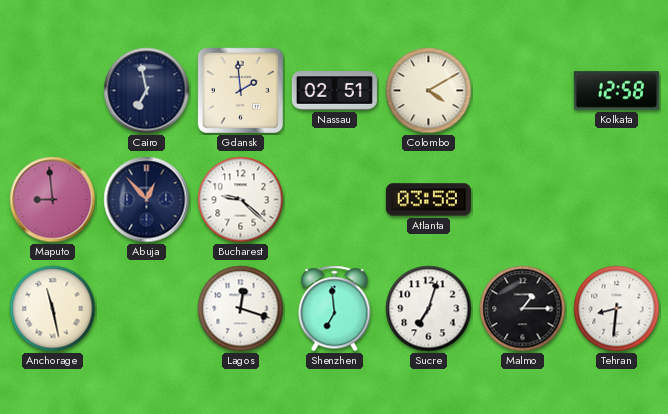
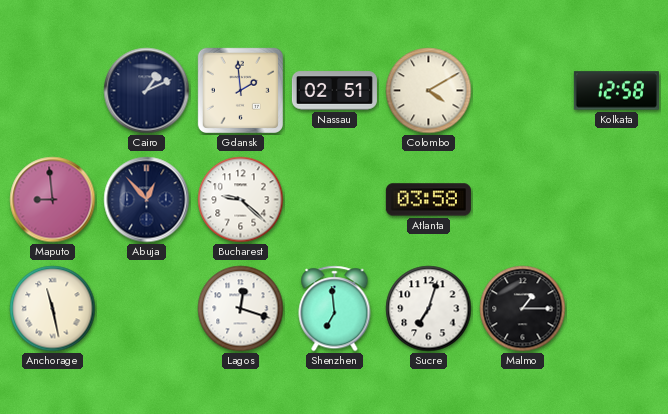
Cairo: 6:58 -> 1:11
Tehran: 8:31 -> none
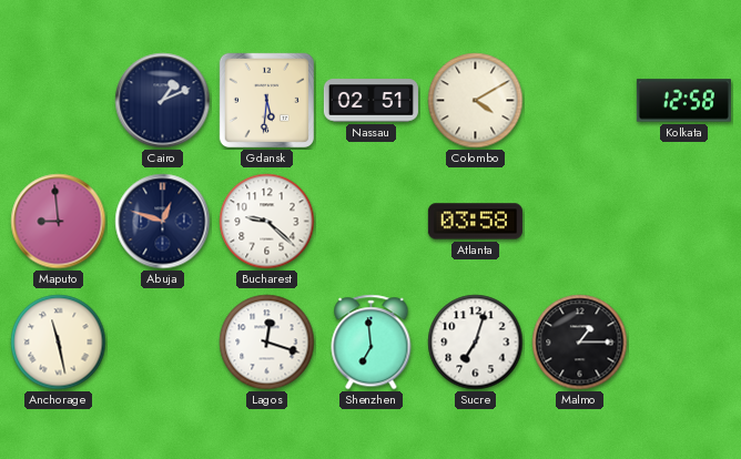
Gdansk: 1:59 -> 5:31
Abuja: 12:53 -> 12:48
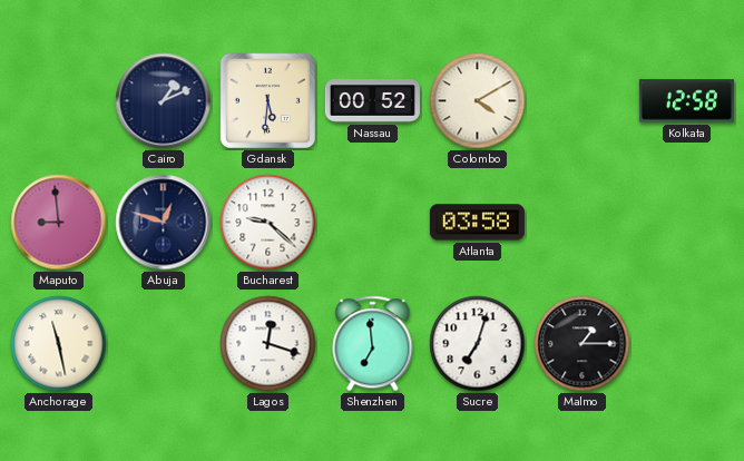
Nassau: 02:51 -> 00:52
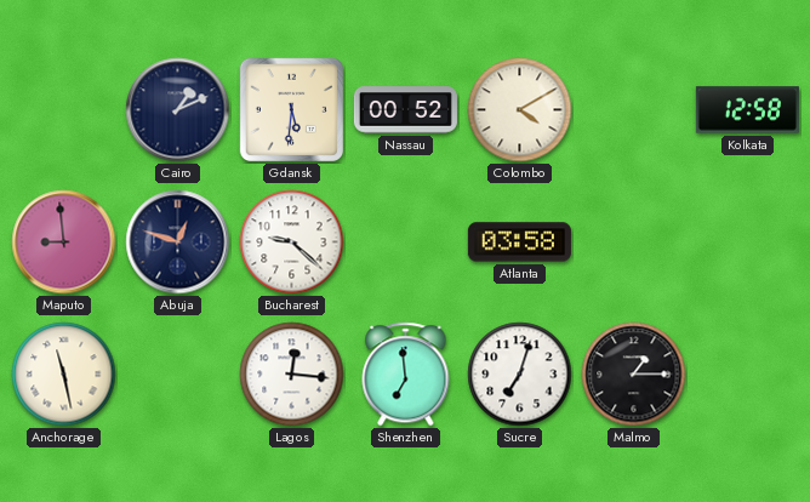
Lagos: 12:18 -> 12:16
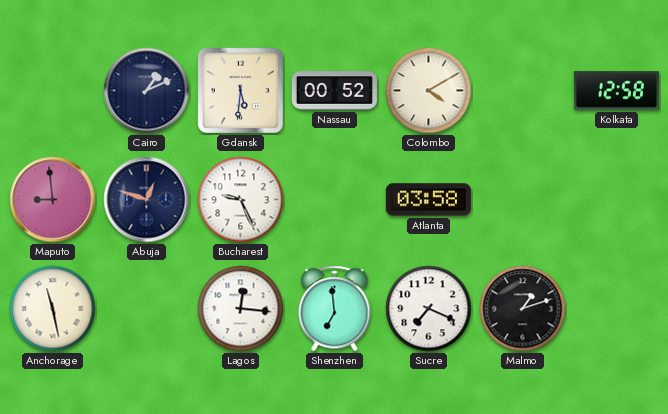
Bucharest: 9:22 -> 9:26
Sucre: 7:03 -> 7:19
Malmo: 1:15 -> 1:12
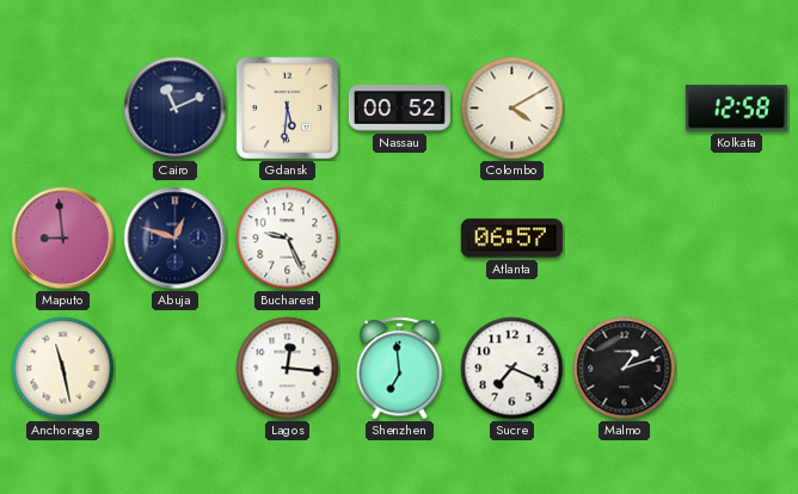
Cairo: 1:11 -> 11:11
Atlanta: 03:58 -> 06:57
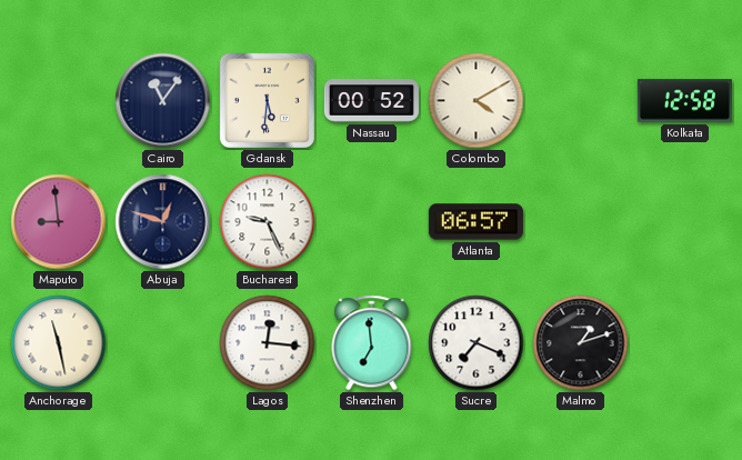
Cairo: 11:11 -> 11:06
